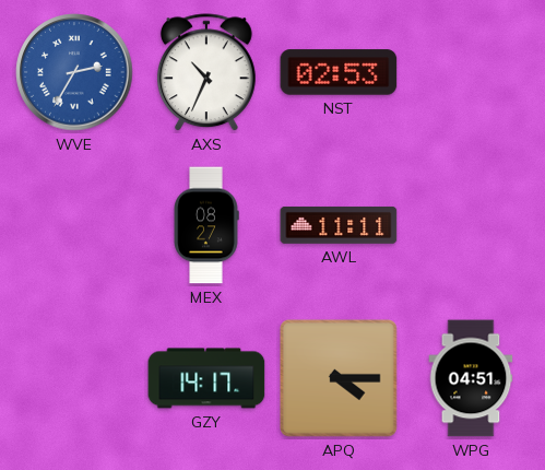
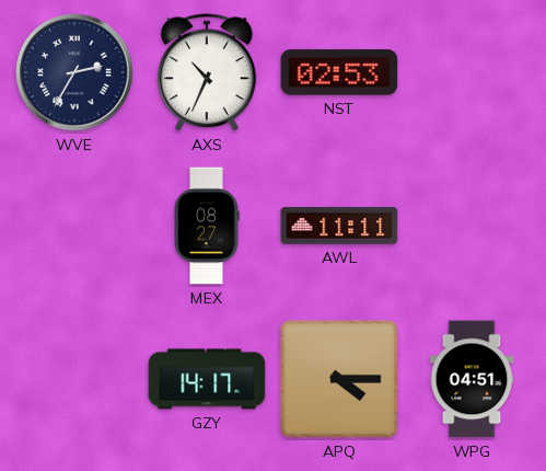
WVE dial: blue -> navy
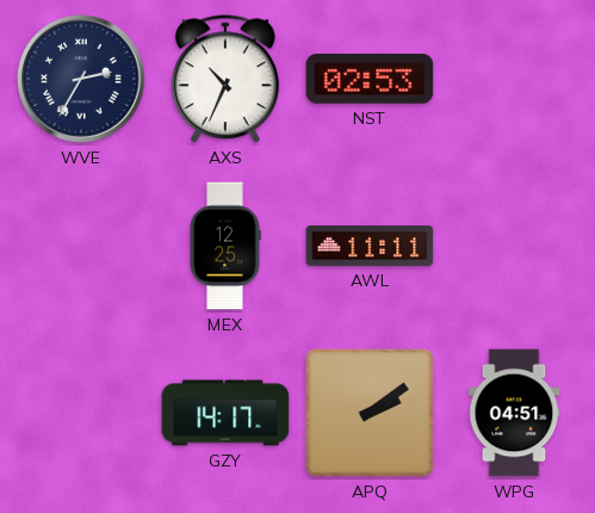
MEX: 08:27 -> 12:25
APQ: 4:15 -> 2:09
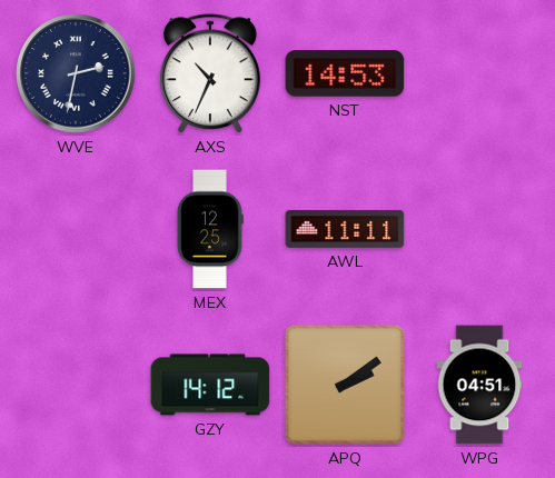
WVE: 2:35 -> 2:32
NST: 02:53 -> 14:53
GZY: 14:17 -> 14:12
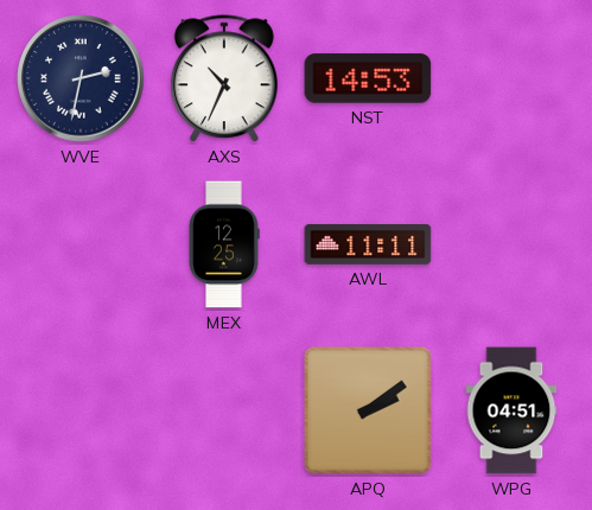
GZY: 14:12 -> none
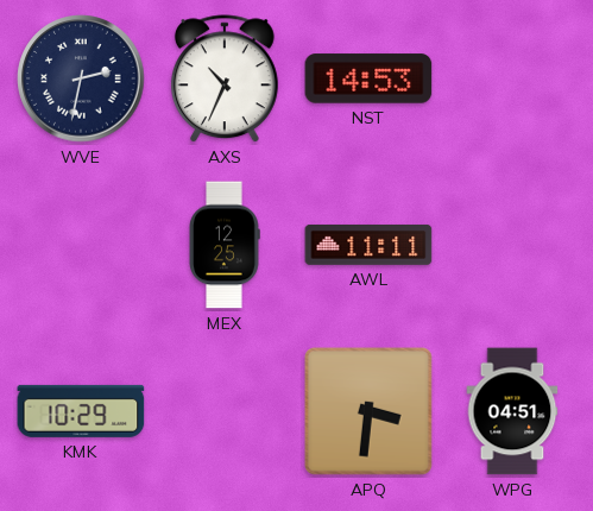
KMK: none -> 10:29
APQ: 2:09 -> 3:31
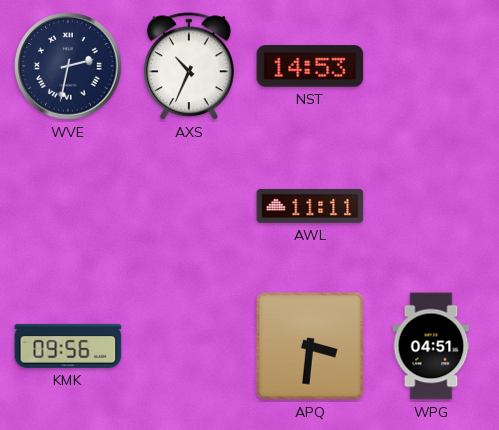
MEX: 12:25 -> none
KMK: 10:29 -> 09:56
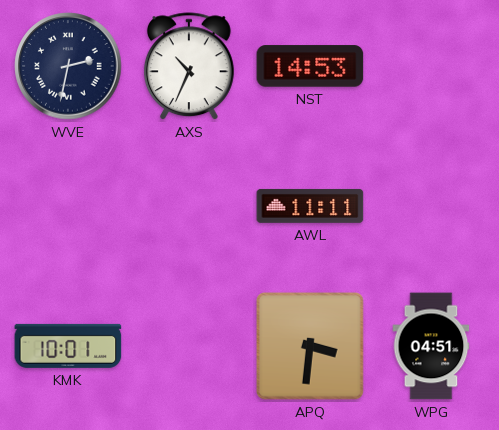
KMK: 09:56 -> 10:01
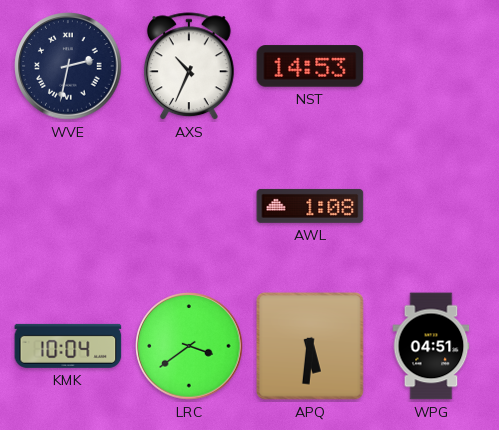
AWL: 11:11 -> 1:08
KMK: 10:01 -> 10:04
LRC: none -> 3:39
APQ: 3:31 -> 5:31
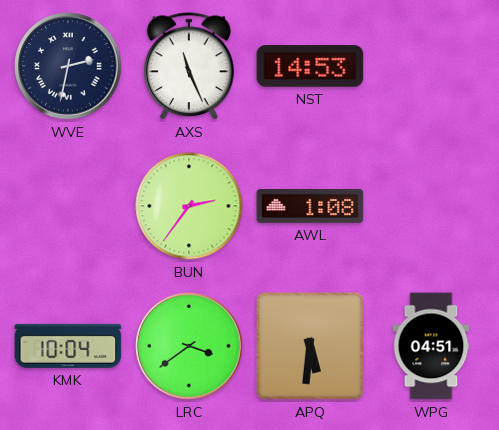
AXS: 10:34 -> 11:26
BUN: none -> 2:36
